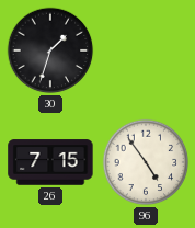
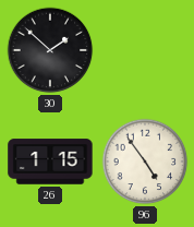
30: 1:33 -> 1:52
26: 7:15 -> 1:15
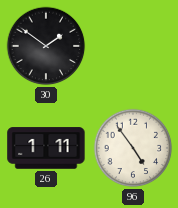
30: 1:52 -> 1:51
26: 1:15 -> 1:11
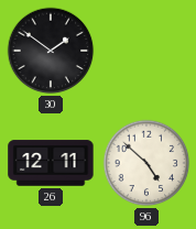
26: 1:11 -> 12:11
96: 4:54 -> 4:52
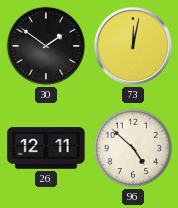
73: none -> 12:02
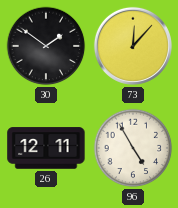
73: 12:02 -> 12:07
96: 4:52 -> 4:55
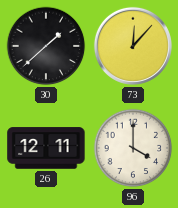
30: 1:51 -> 1:38
96: 4:55 -> 4:00
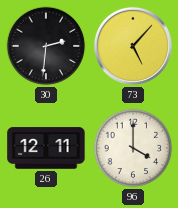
30: 1:38 -> 2:31
73: 12:07 -> 5:07
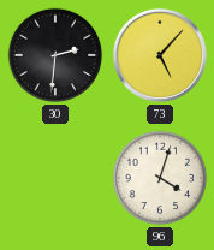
26: 12:11 -> none
96: 4:00 -> 4:03
